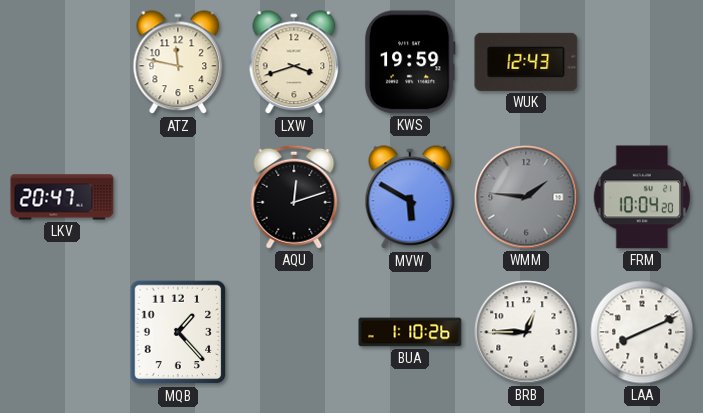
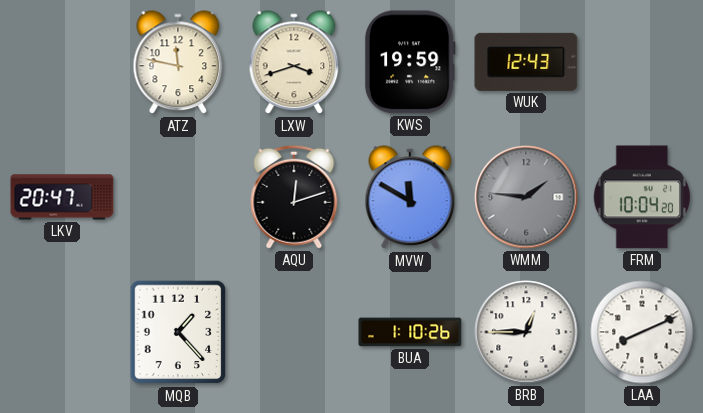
MVW: 5:50 -> 11:50
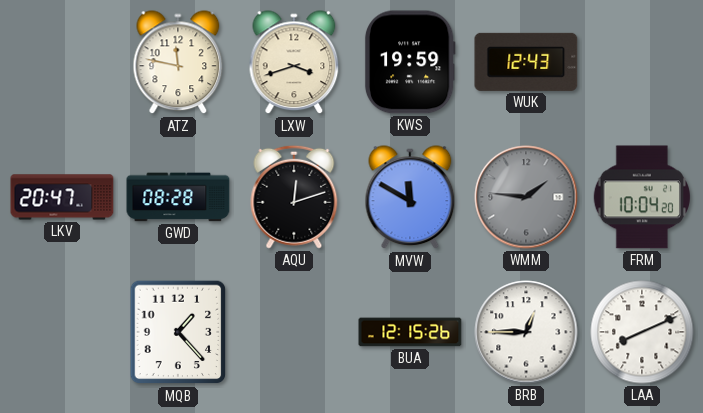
GWD: none -> 08:28
BUA: 1:10 -> 12:15
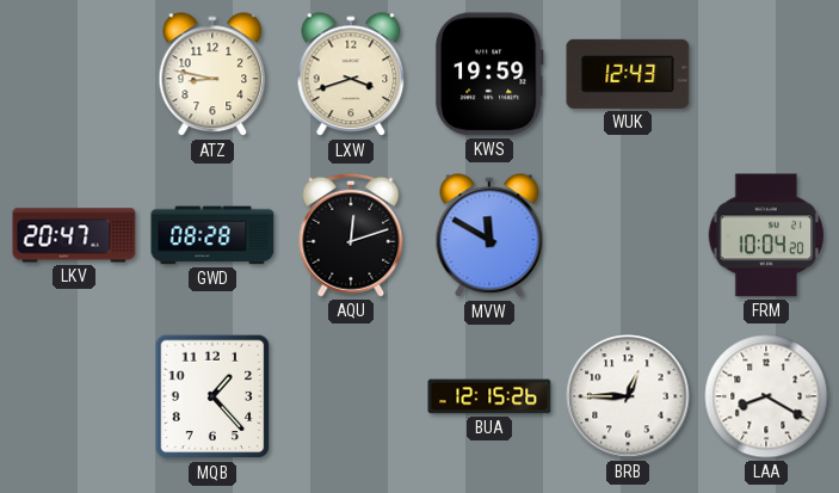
ATZ: 11:47 -> 8:47
WMM: 1:46 -> none
LAA: 8:11 -> 8:20
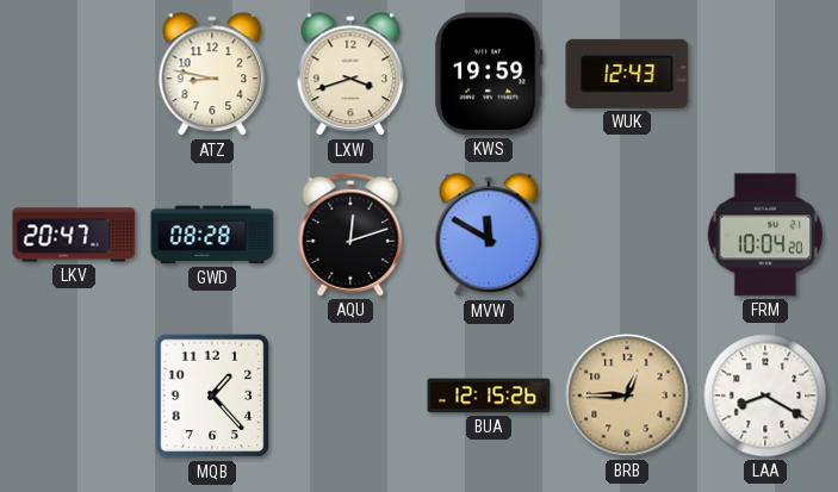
BRB dial: white -> champagne
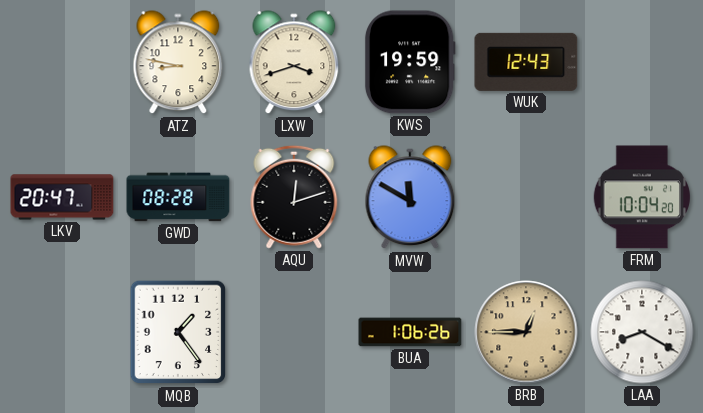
MQB: 1:23 -> 1:24
BUA: 12:15 -> 1:06
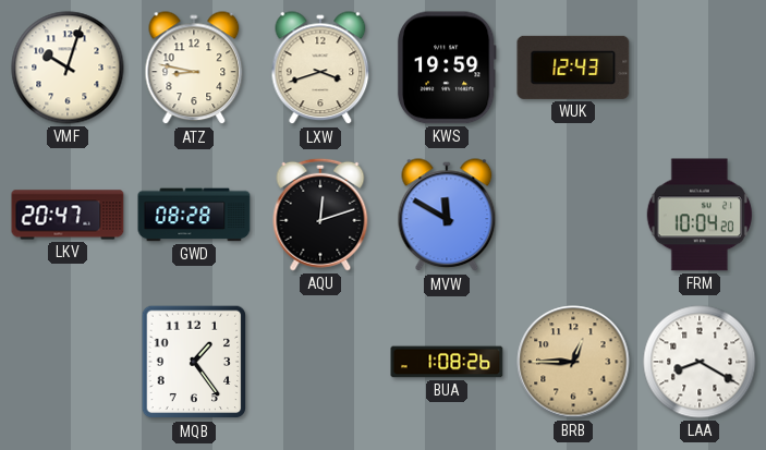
VMF: none -> 10:03
BUA: 1:06 -> 1:08
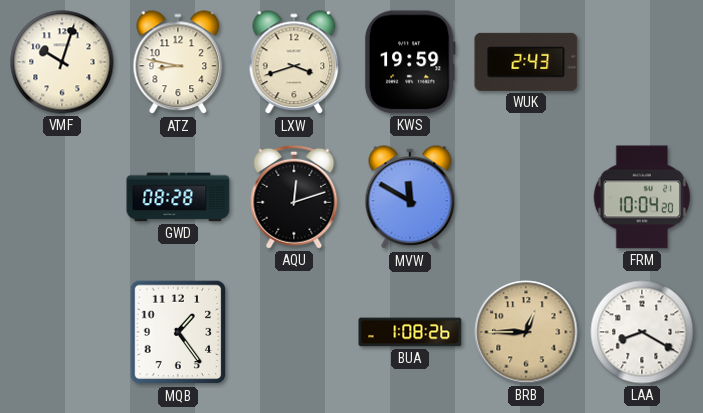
WUK: 12:43 -> 2:43
LKV: 20:47 -> none
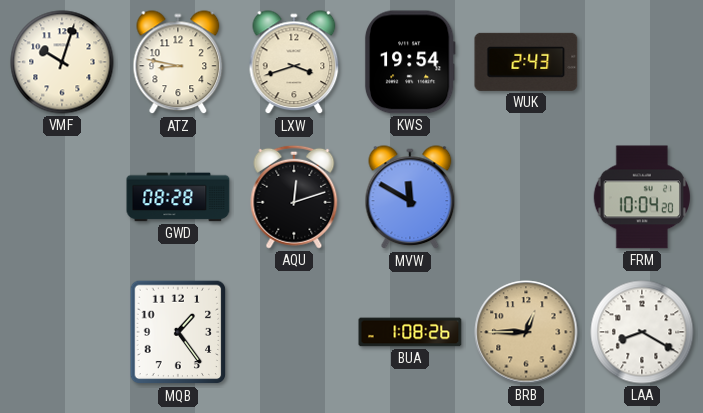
KWS: 19:59 -> 19:54
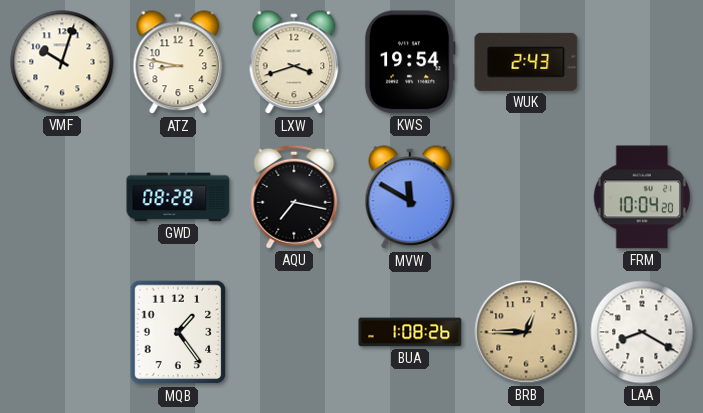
AQU: 12:12 -> 7:17
